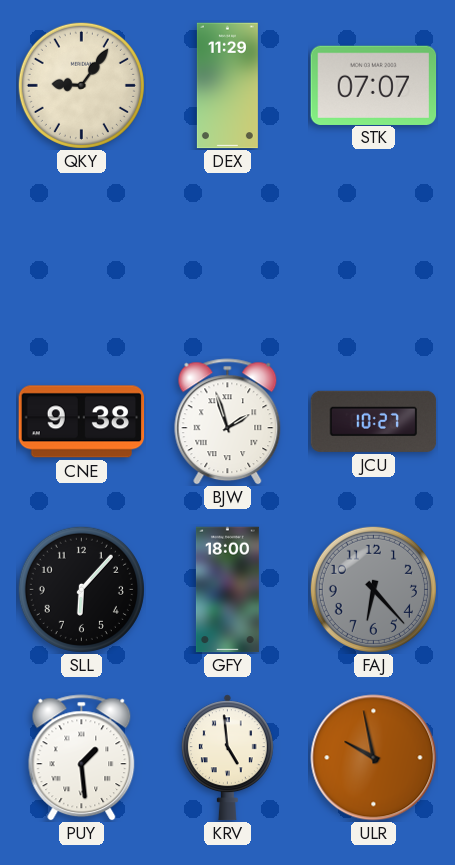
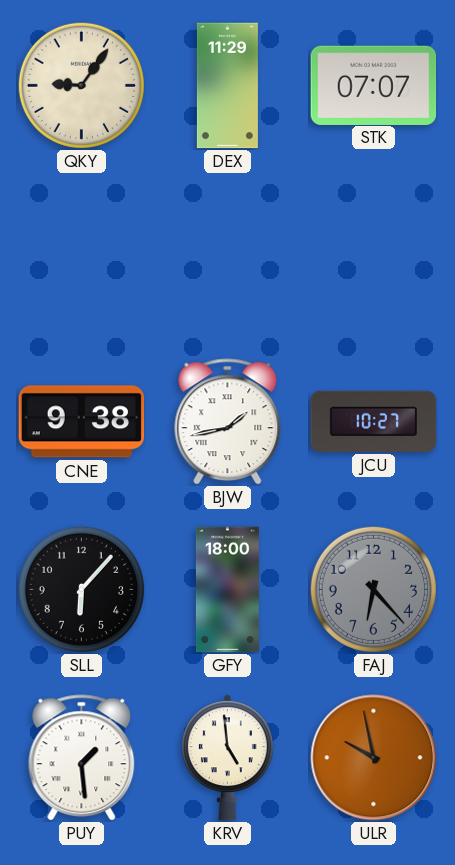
BJW: 1:57 -> 1:43
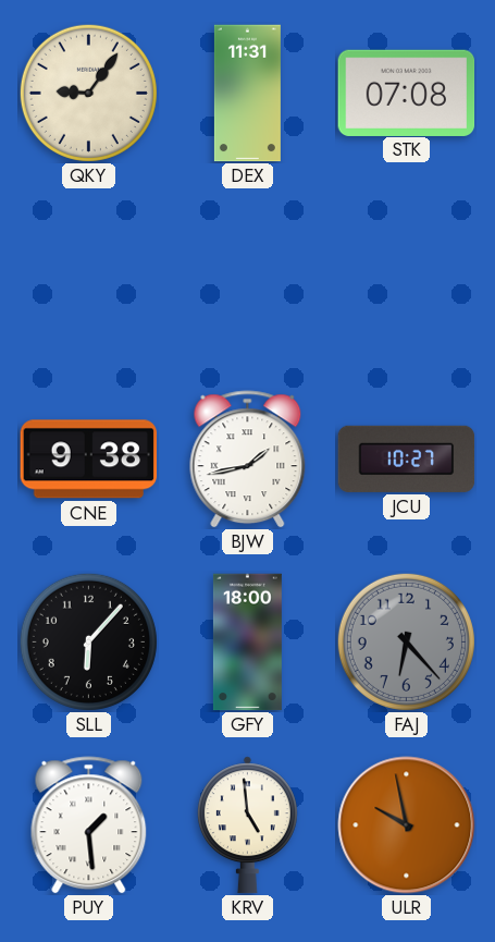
DEX: 11:29 -> 11:31
STK: 07:07 -> 07:08
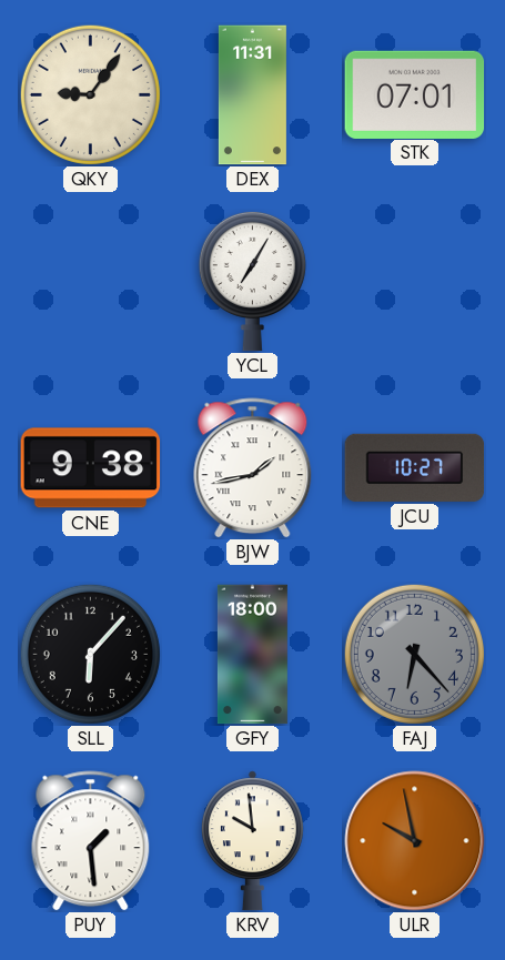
STK: 07:08 -> 07:01
YCL: none -> 7:05
KRV: 4:59 -> 9:59
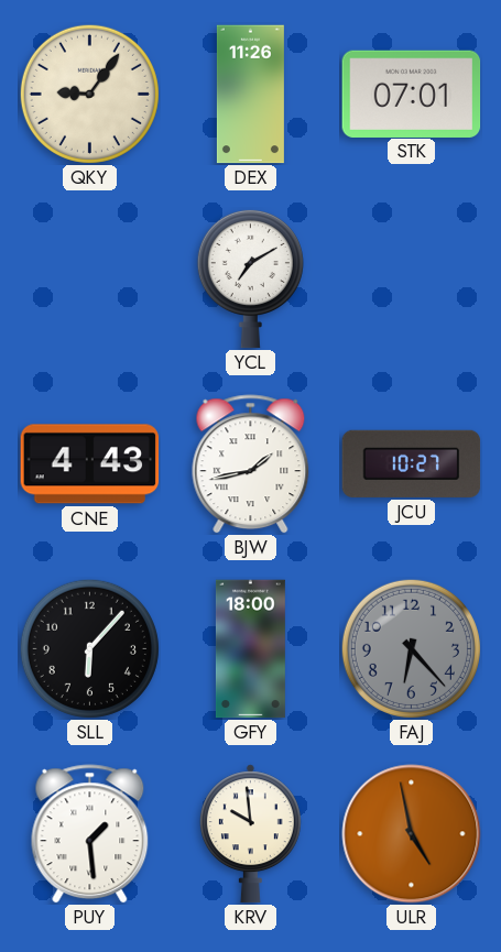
DEX: 11:31 -> 11:26
YCL: 7:05 -> 7:10
CNE: 9:38 -> 4:43
ULR: 9:58 -> 4:58
